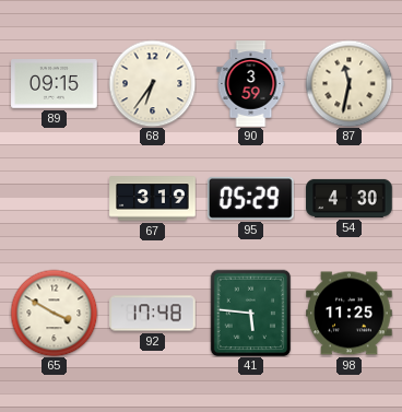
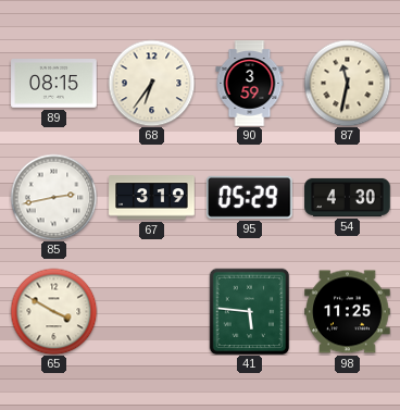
89: 09:15 -> 08:15
85: none -> 2:43
92: 17:48 -> none
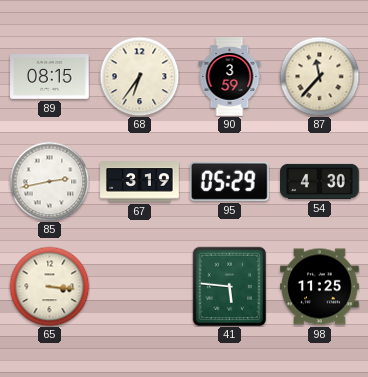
87: 11:32 -> 11:37
65: 3:50 -> 3:16
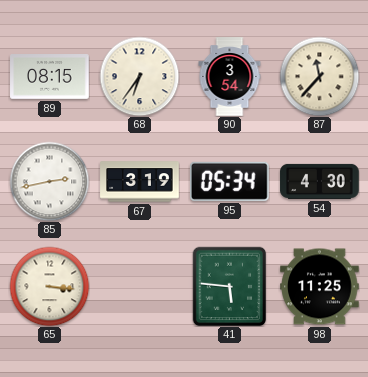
90: 3:59 -> 3:54
95: 05:29 -> 05:34
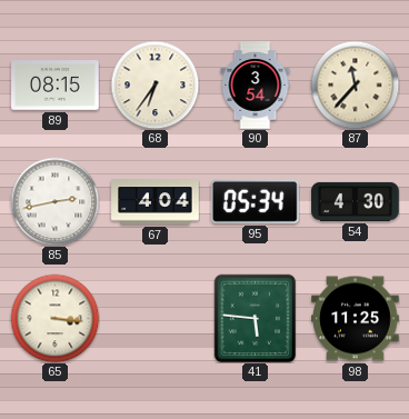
67: 3:19 -> 4:04
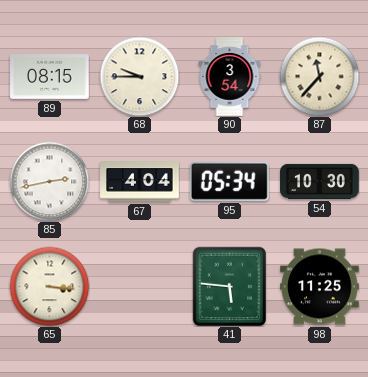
68: 6:36 -> 9:45
54: 4:30 -> 10:30
